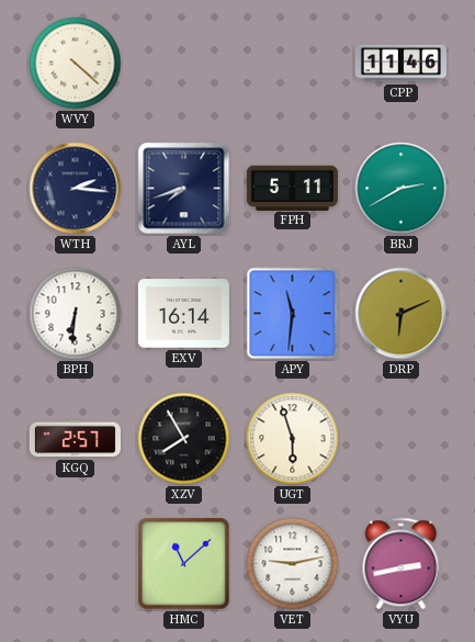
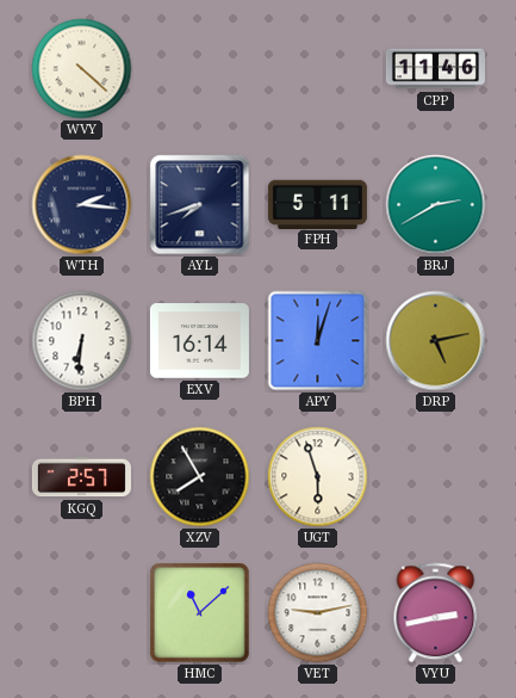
APY: 11:31 -> 12:03
DRP: 6:11 -> 5:13
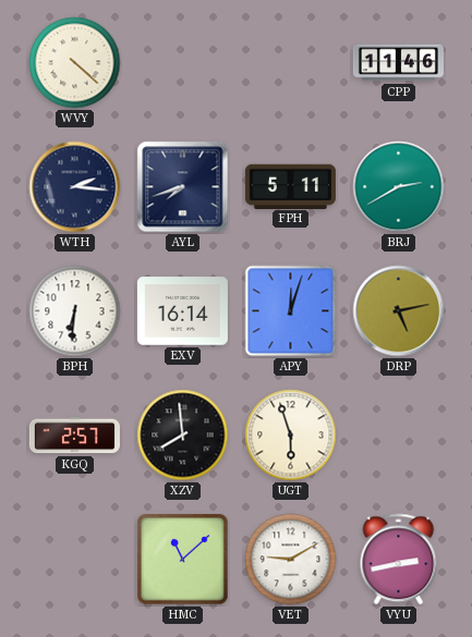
XZV: 7:55 -> 7:59
VET: 9:13 -> 9:10
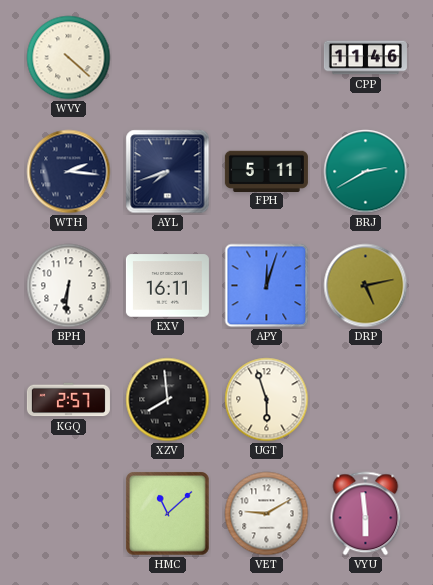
EXV: 16:14 -> 16:11
VYU: 2:43 -> 5:59
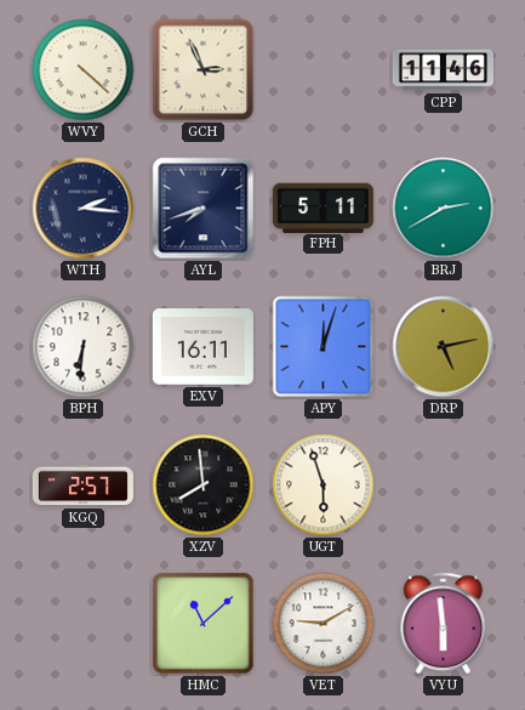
GCH: none -> 2:56
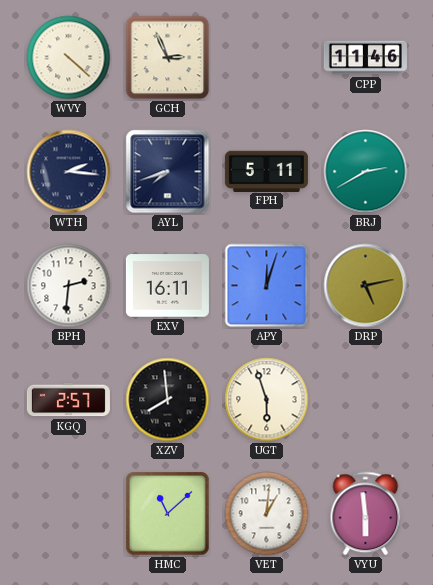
BPH: 6:31 -> 2:31
VET: 9:10 -> 1:01
